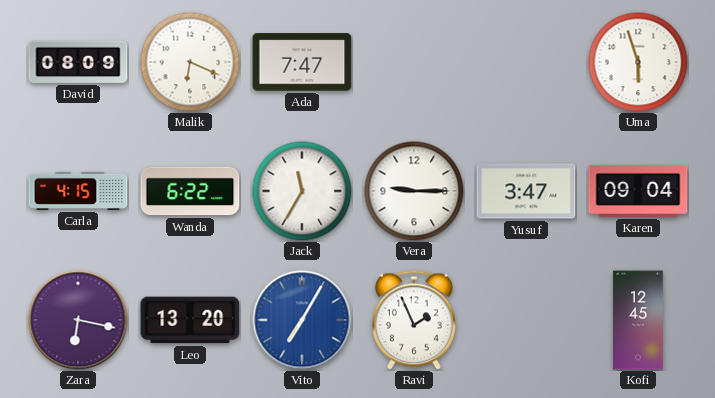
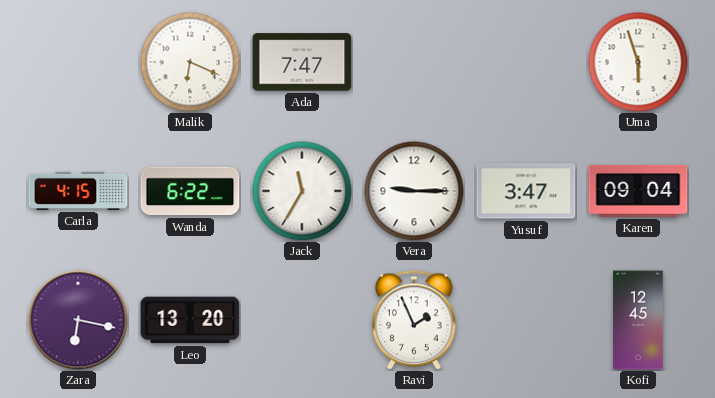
David: 08:09 -> none
Vito: 7:05 -> none
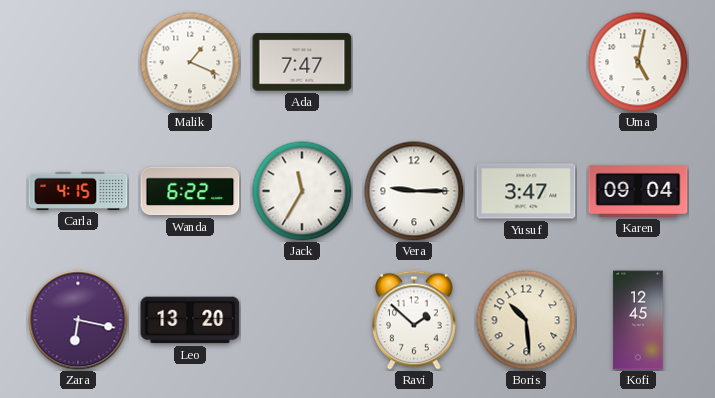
Malik: 6:19 -> 1:19
Uma: 5:57 -> 5:02
Ravi: 1:56 -> 1:52
Boris: none -> 10:29
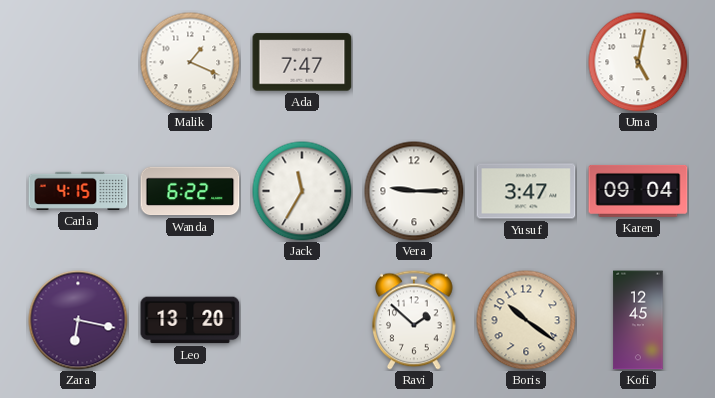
Boris: 10:29 -> 10:21
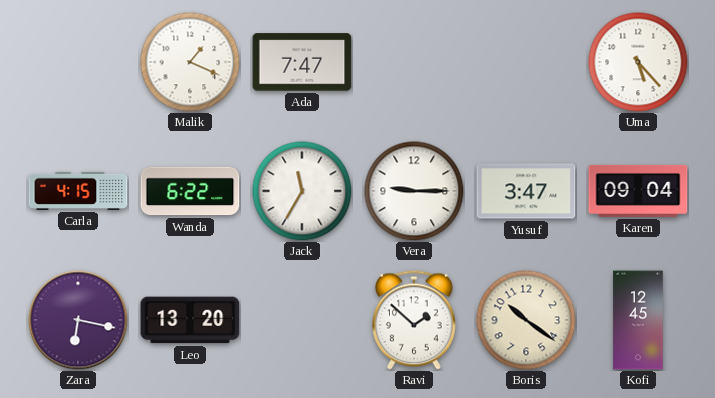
Uma: 5:02 -> 5:23
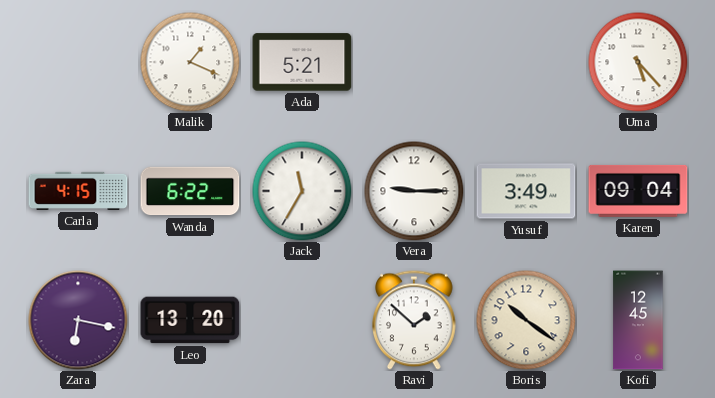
Ada: 7:47 -> 5:21
Yusuf: 3:47 -> 3:49
